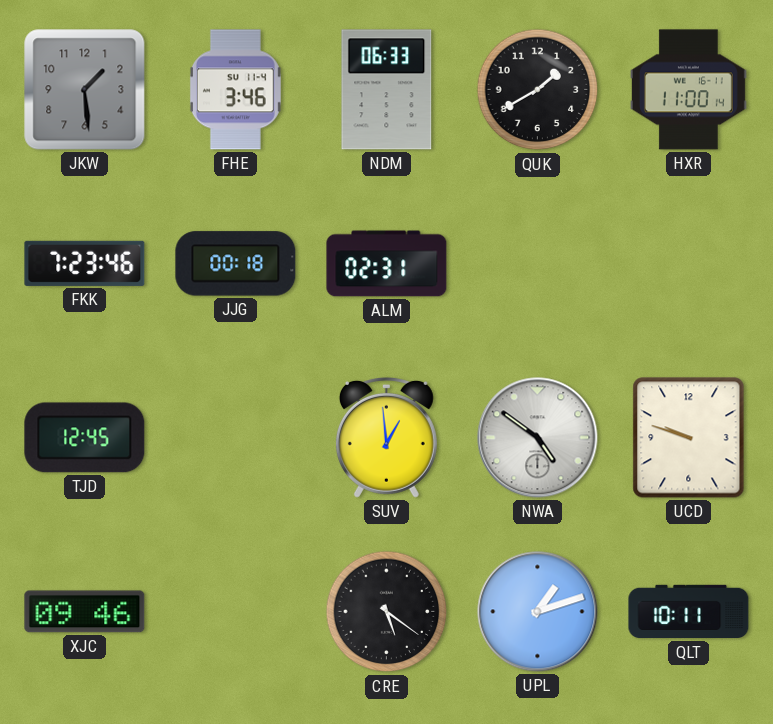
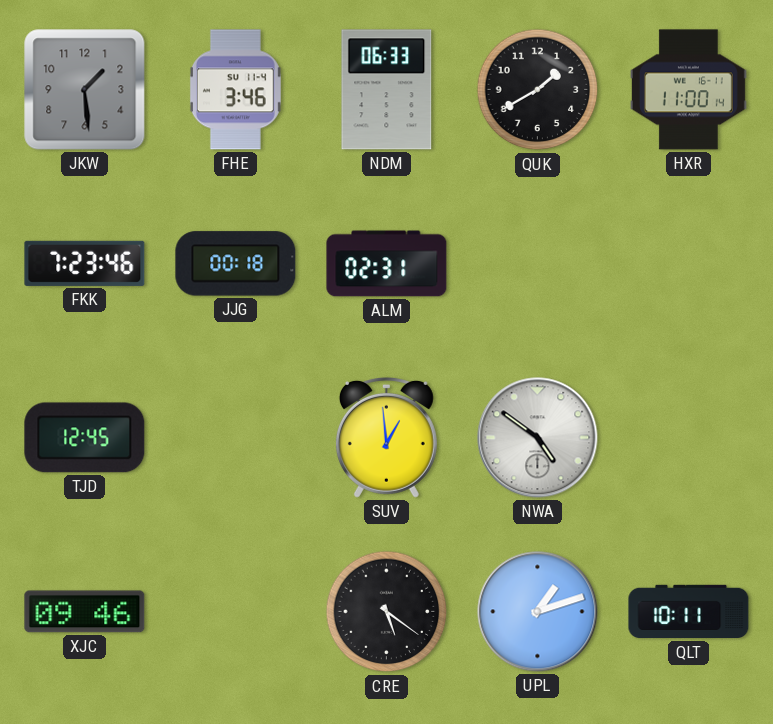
UCD: 9:48 -> none
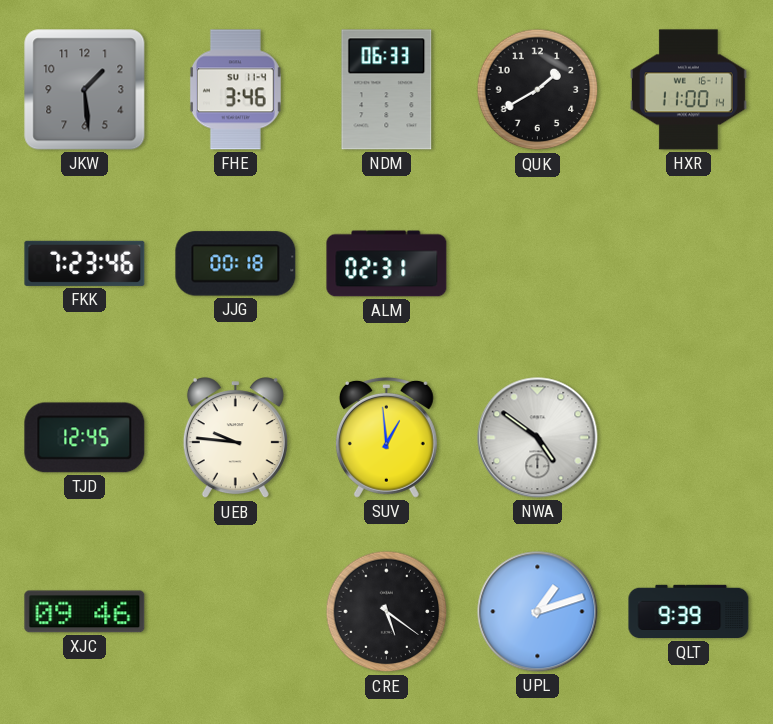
UEB: none -> 9:46
QLT: 10:11 -> 9:39
